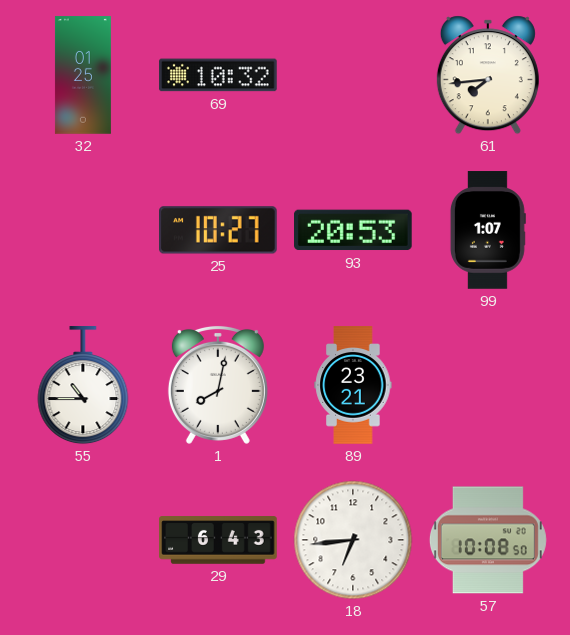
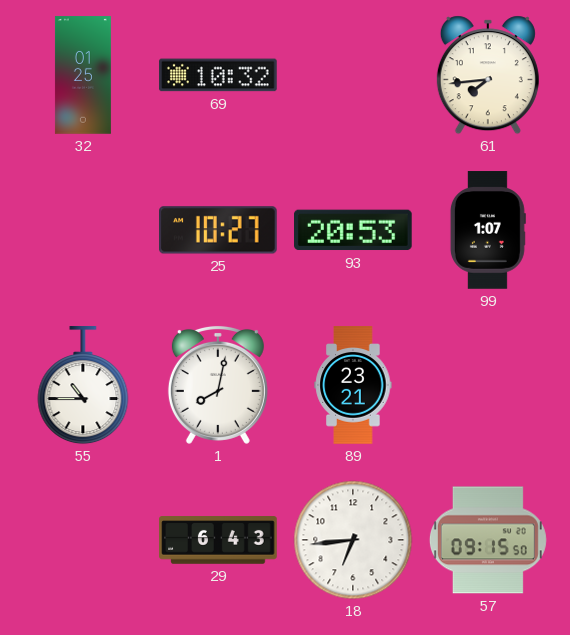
57: 10:08 -> 09:15
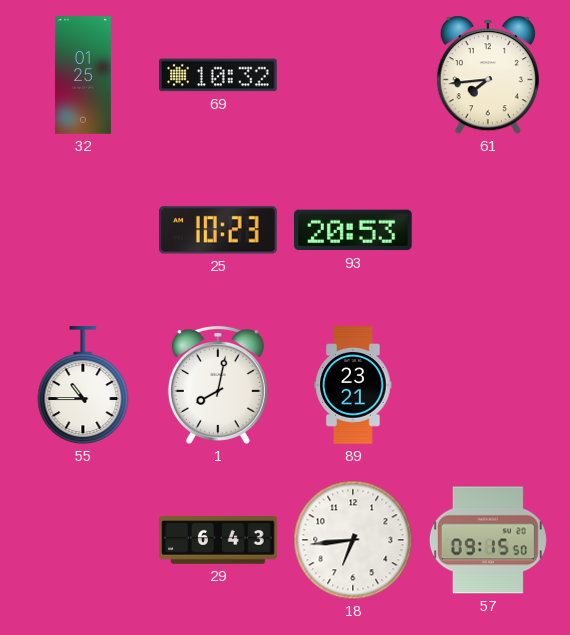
25: 10:27 -> 10:23
99: 1:07 -> none
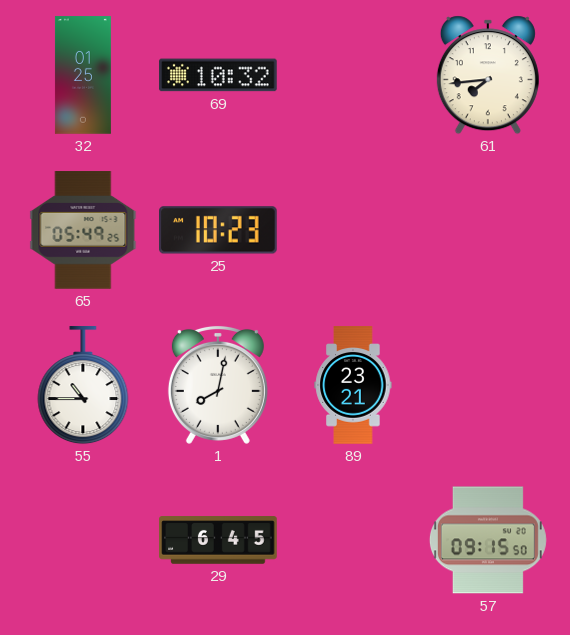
65: none -> 05:49
93: 20:53 -> none
29: 6:43 -> 6:45
18: 6:44 -> none
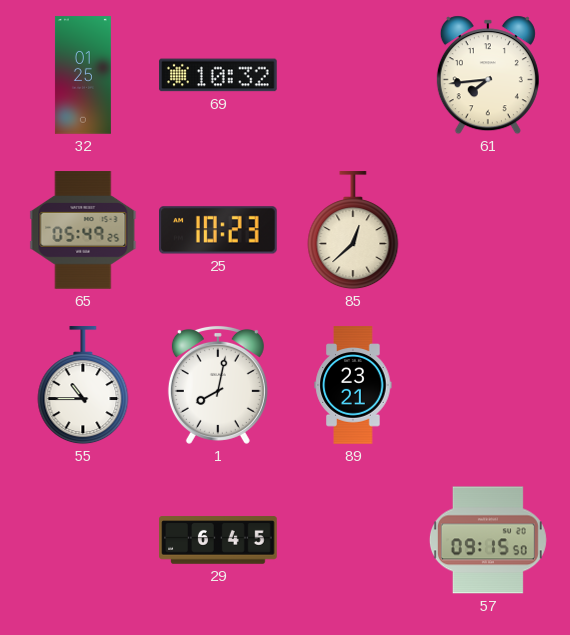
85: none -> 12:38
